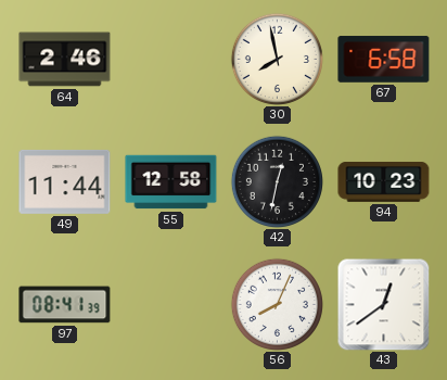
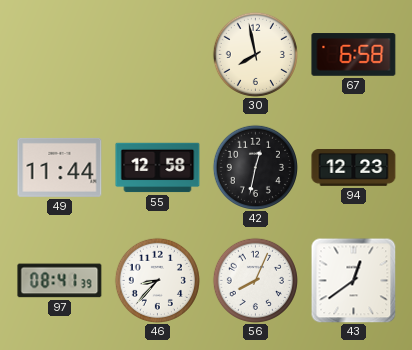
64: 2:46 -> none
94: 10:23 -> 12:23
46: none -> 8:37
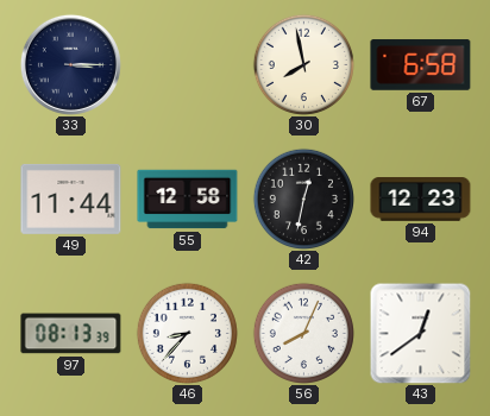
33: none -> 3:15
97: 08:41 -> 08:13
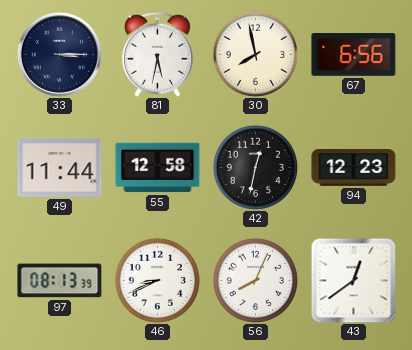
81: none -> 5:32
67: 6:58 -> 6:56
46: 8:37 -> 8:41
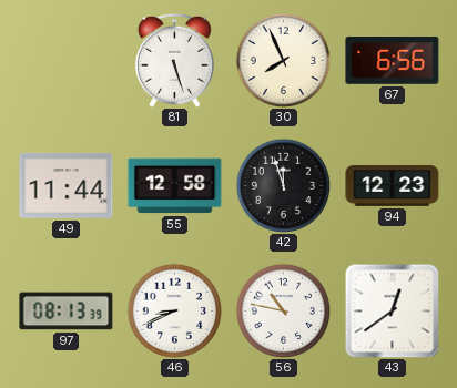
33: 3:15 -> none
81: 5:32 -> 5:27
30: 7:58 -> 7:56
42: 12:32 -> 11:57
56: 8:04 -> 10:47
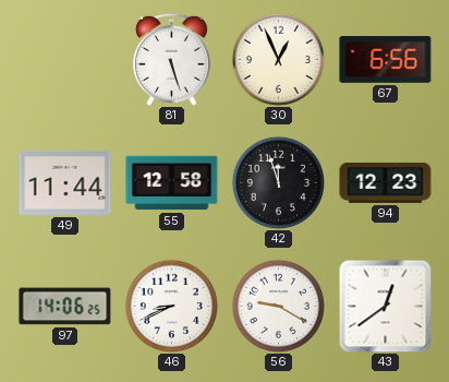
30: 7:56 -> 12:56
97: 08:13 -> 14:06
56: 10:47 -> 9:20
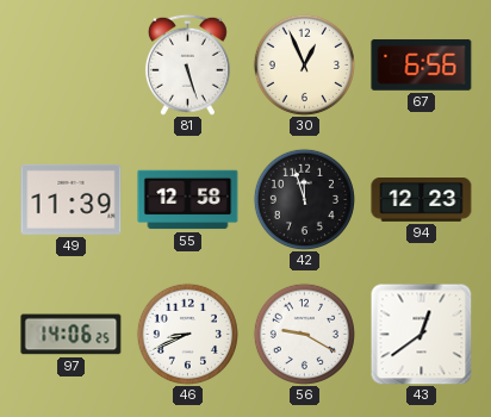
49: 11:44 -> 11:39
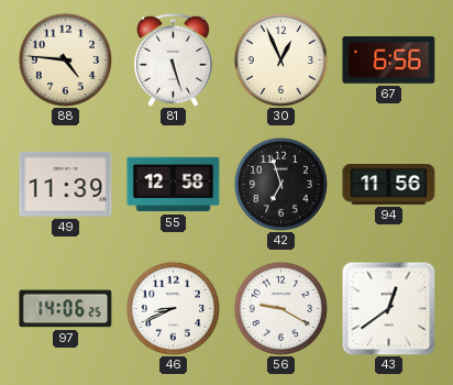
88: none -> 4:46
42: 11:57 -> 6:57
94: 12:23 -> 11:56
